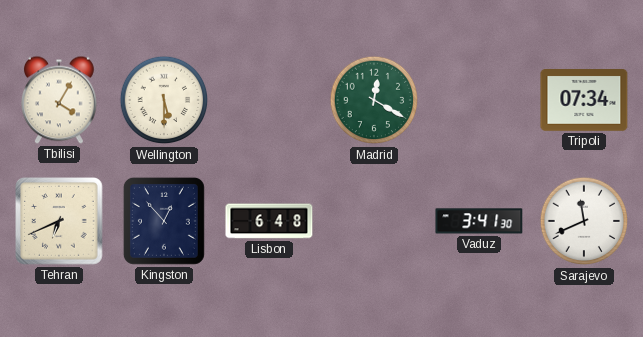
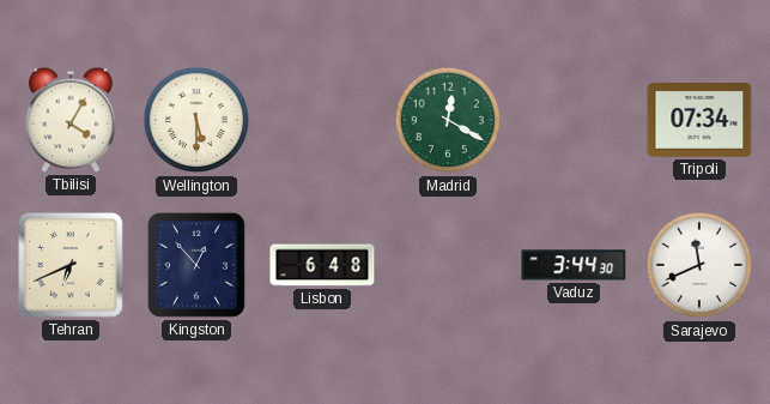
Vaduz: 3:41 -> 3:44
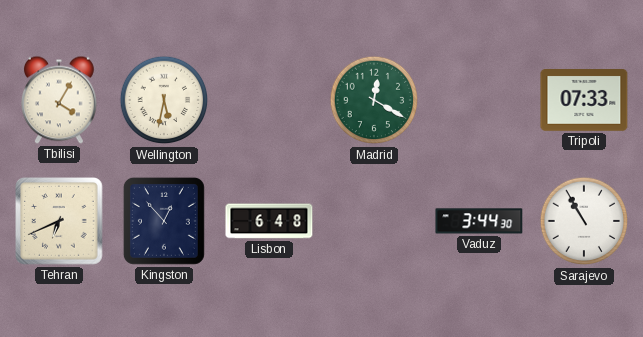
Wellington: 5:30 -> 5:32
Tripoli: 07:34 -> 07:33
Sarajevo: 11:41 -> 10:55
